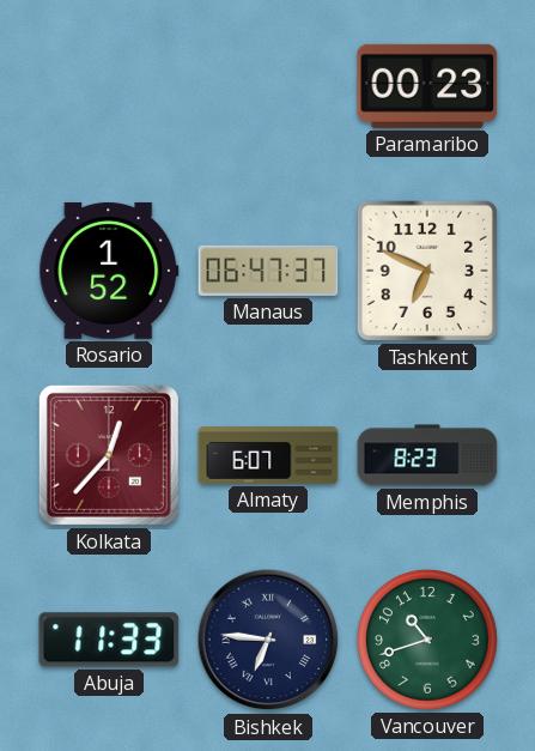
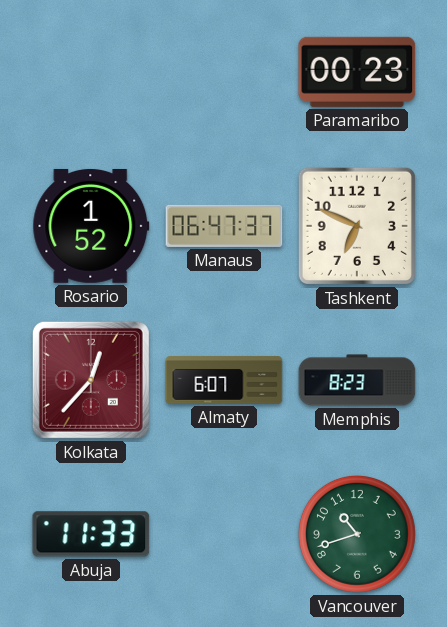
Bishkek: 6:46 -> none
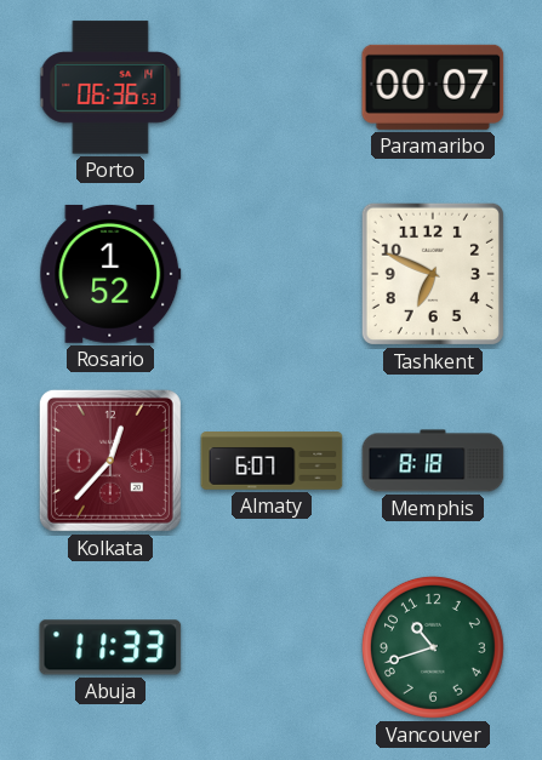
Porto: none -> 06:36
Paramaribo: 00:23 -> 00:07
Manaus: 06:47 -> none
Memphis: 8:23 -> 8:18
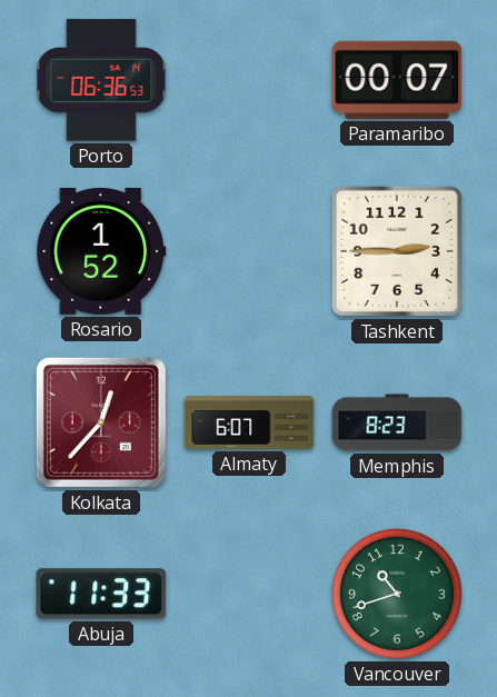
Tashkent: 6:49 -> 2:45
Memphis: 8:18 -> 8:23
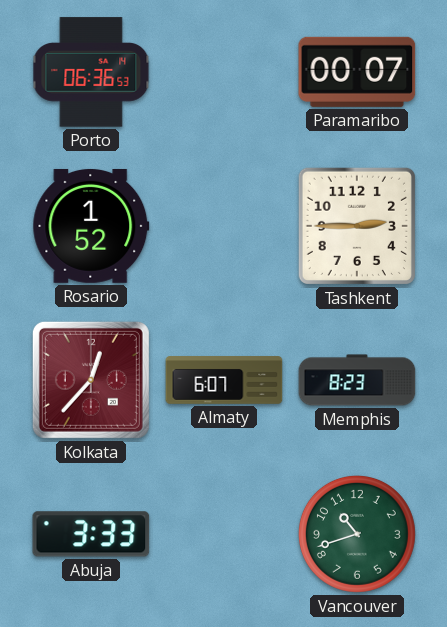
Abuja: 11:33 -> 3:33
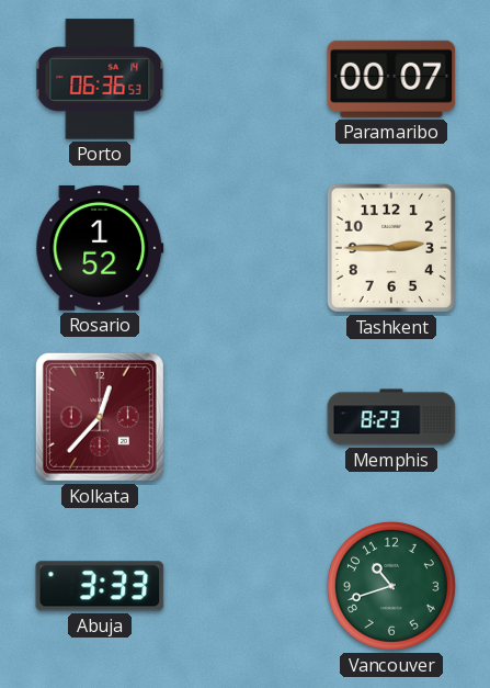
Almaty: 6:07 -> none
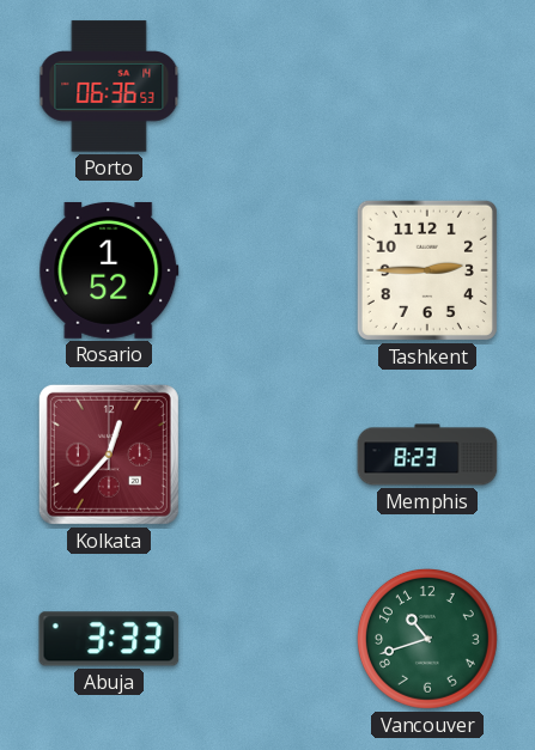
Paramaribo: 00:07 -> none
